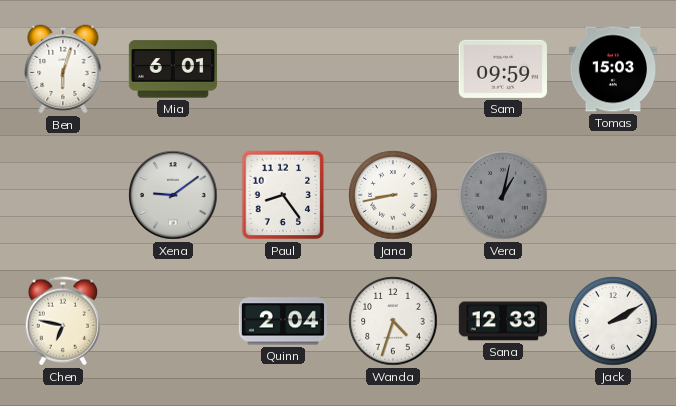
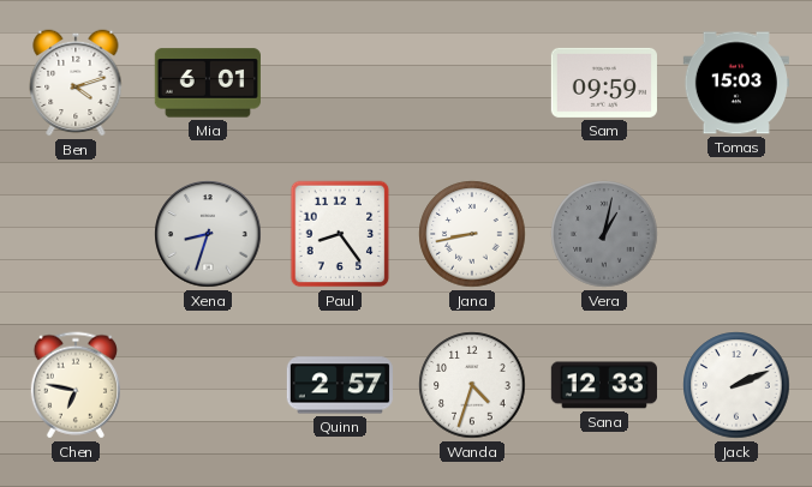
Ben: 6:03 -> 4:12
Xena: 9:09 -> 8:33
Quinn: 2:04 -> 2:57
Jack: 2:10 -> 2:11
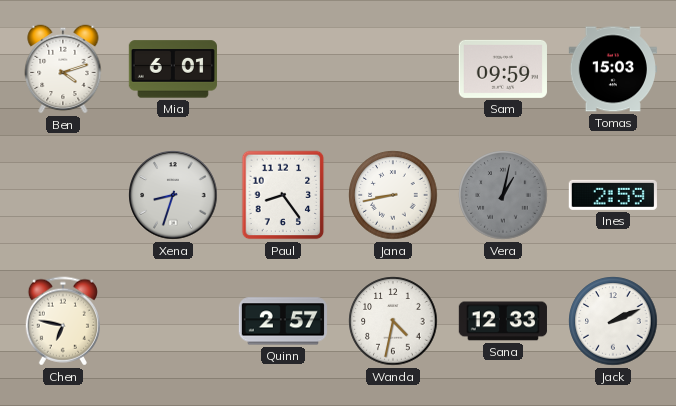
Ines: none -> 2:59
Wanda: 4:33 -> 4:32
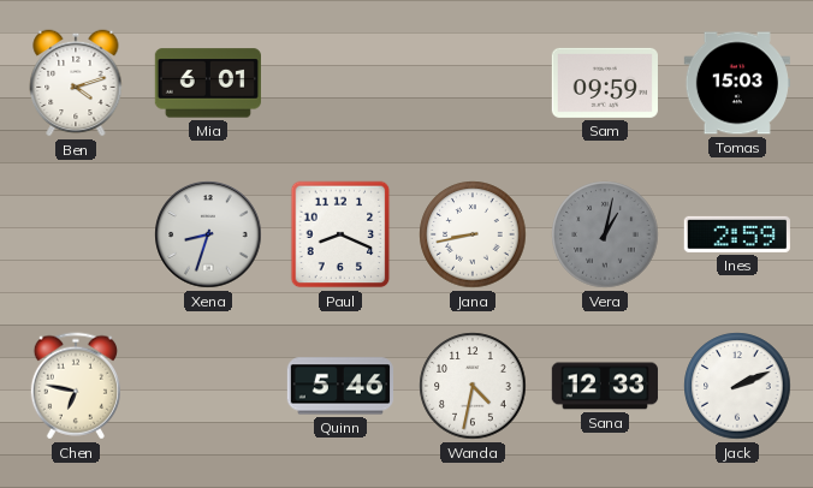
Paul: 8:24 -> 8:19
Quinn: 2:57 -> 5:46
